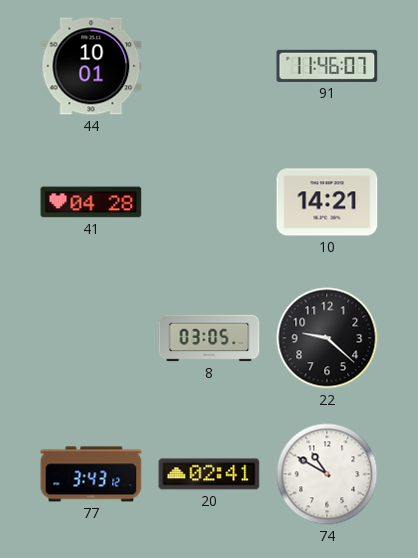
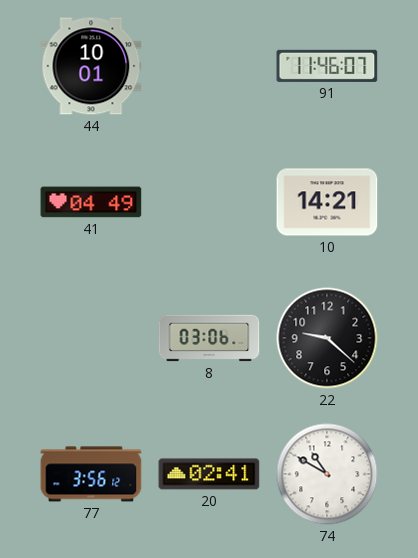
41: 04:28 -> 04:49
8: 03:05 -> 03:06
77: 3:43 -> 3:56
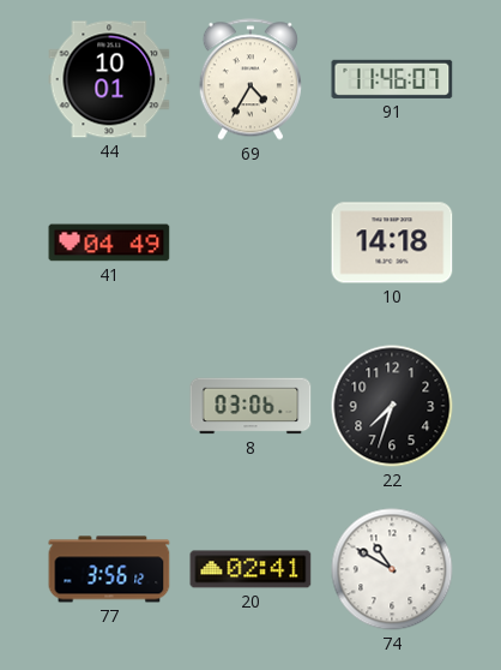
69: none -> 4:35
10: 14:21 -> 14:18
22: 9:22 -> 7:33
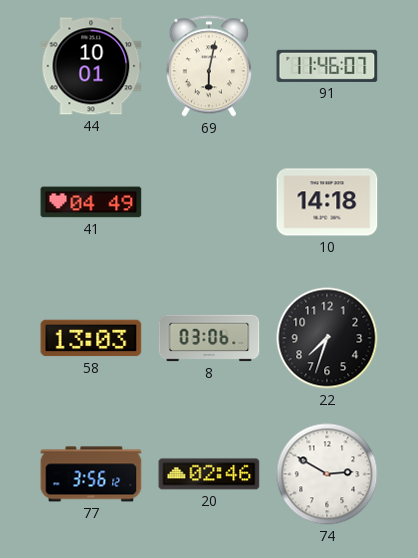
69: 4:35 -> 6:02
58: none -> 13:03
20: 02:41 -> 02:46
74: 10:50 -> 2:50
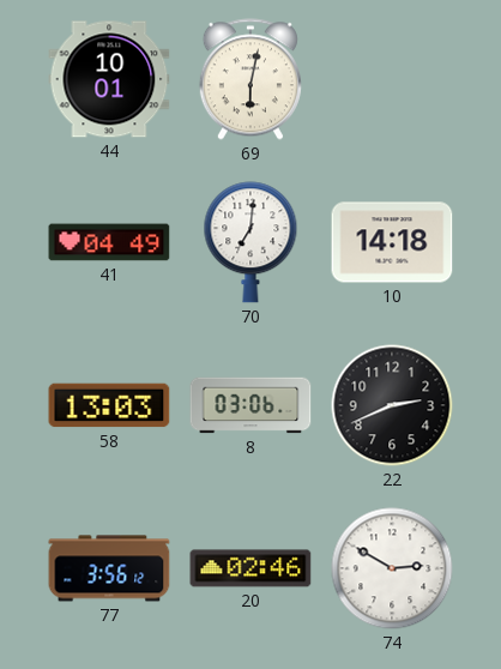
91: 11:46 -> none
70: none -> 7:01
22: 7:33 -> 2:41
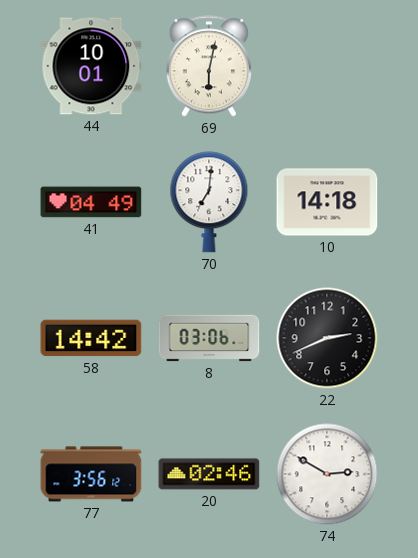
58: 13:03 -> 14:42
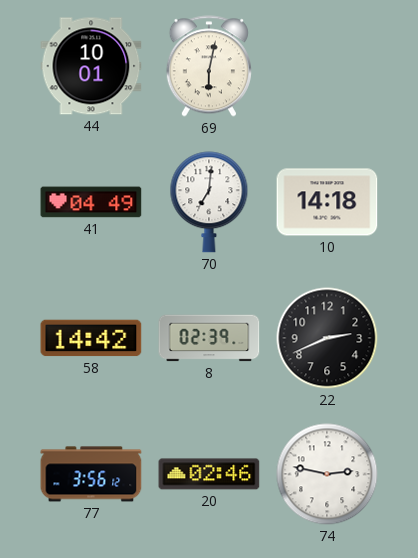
8: 03:06 -> 02:39
74: 2:50 -> 2:47
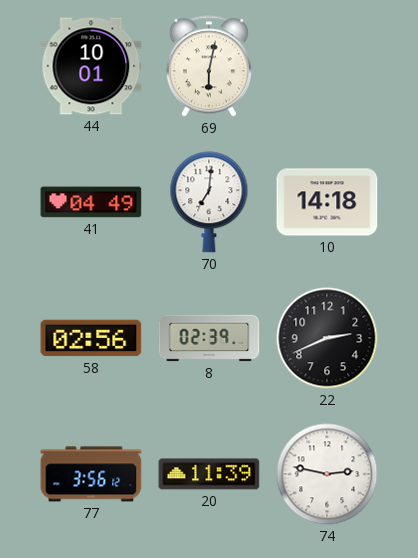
58: 14:42 -> 02:56
20: 02:46 -> 11:39
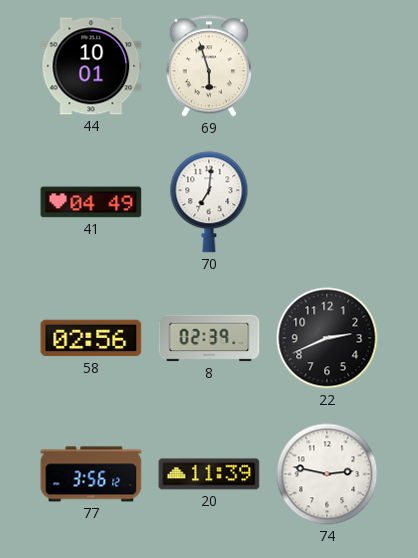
69: 6:02 -> 5:57
10: 14:18 -> none
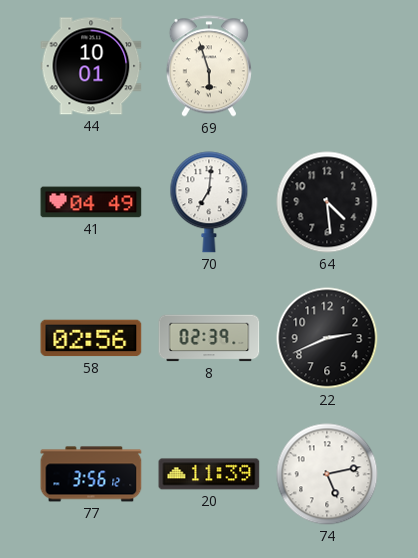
64: none -> 4:29
74: 2:47 -> 5:13
